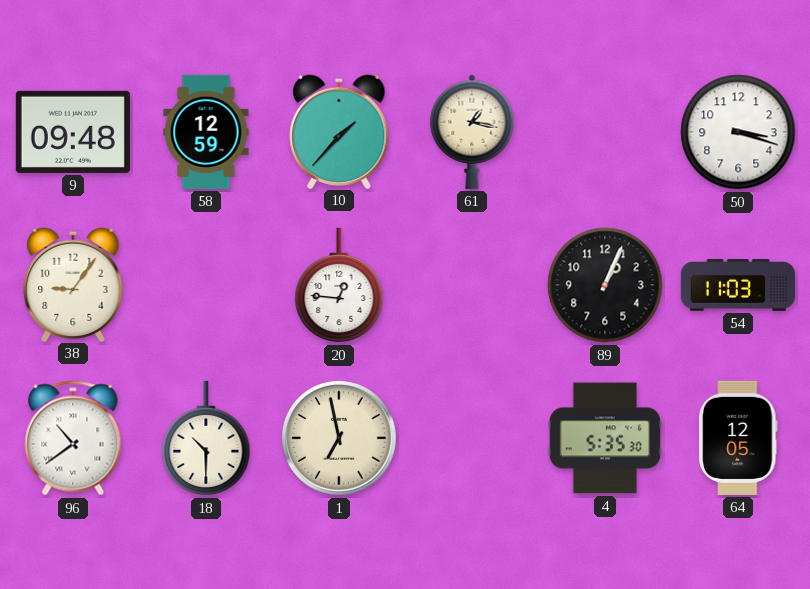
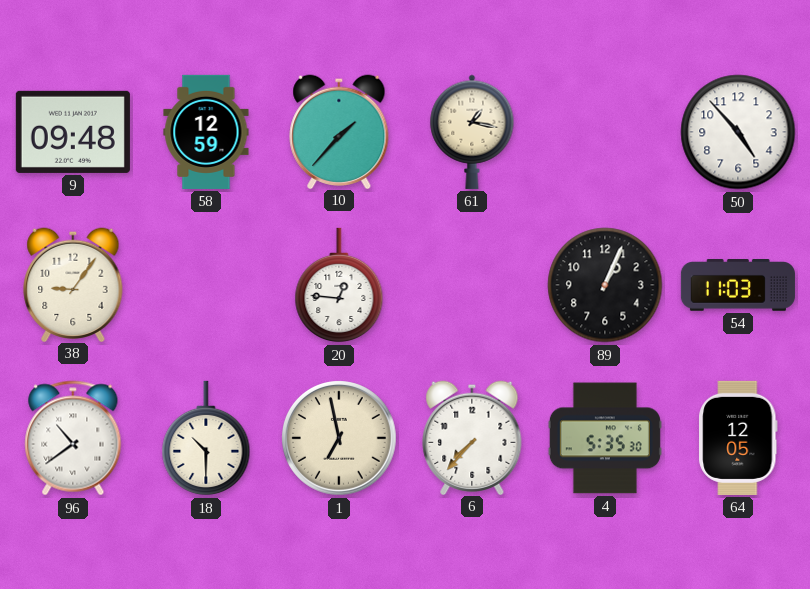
50: 3:18 -> 4:53
6: none -> 7:37
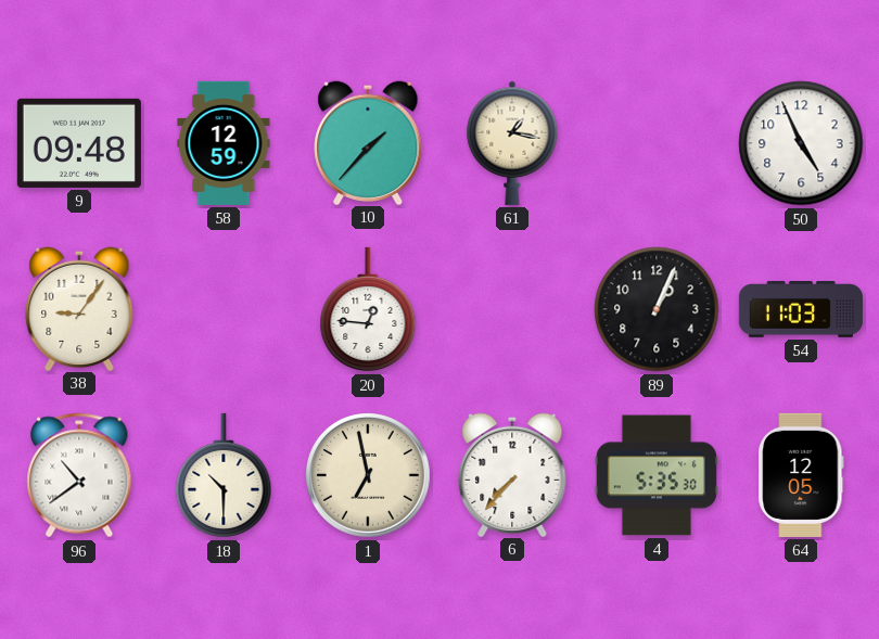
50: 4:53 -> 4:56
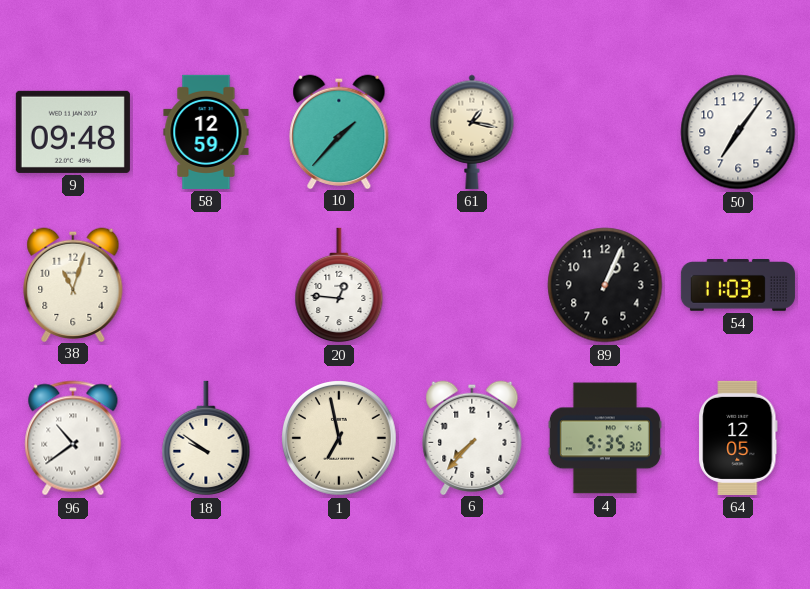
50: 4:56 -> 7:06
38: 9:06 -> 11:03
18: 10:30 -> 9:51
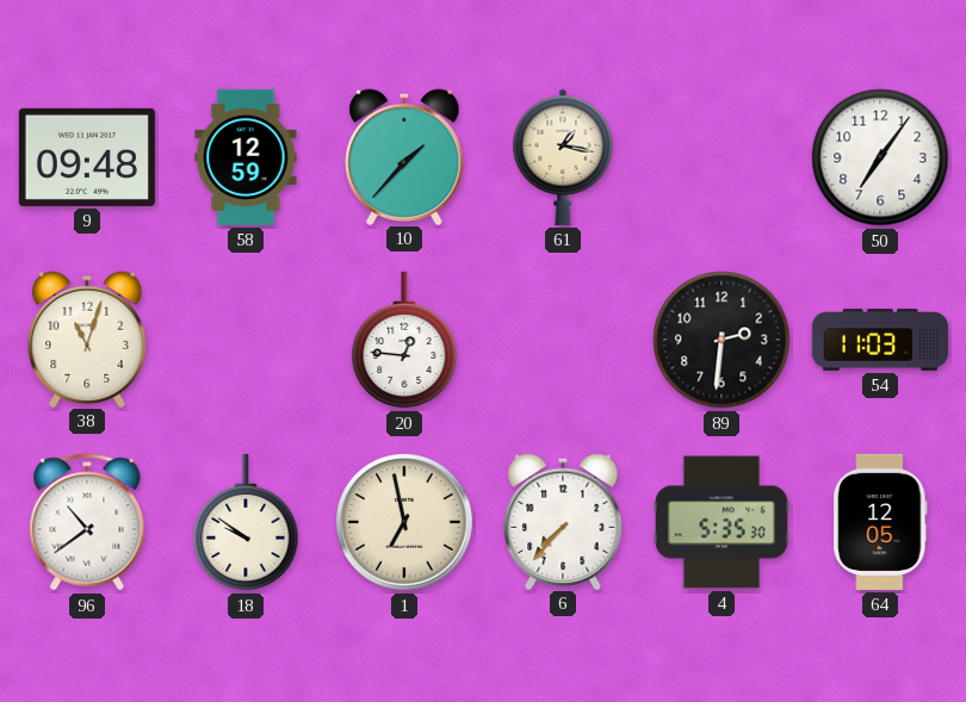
89: 1:04 -> 2:31
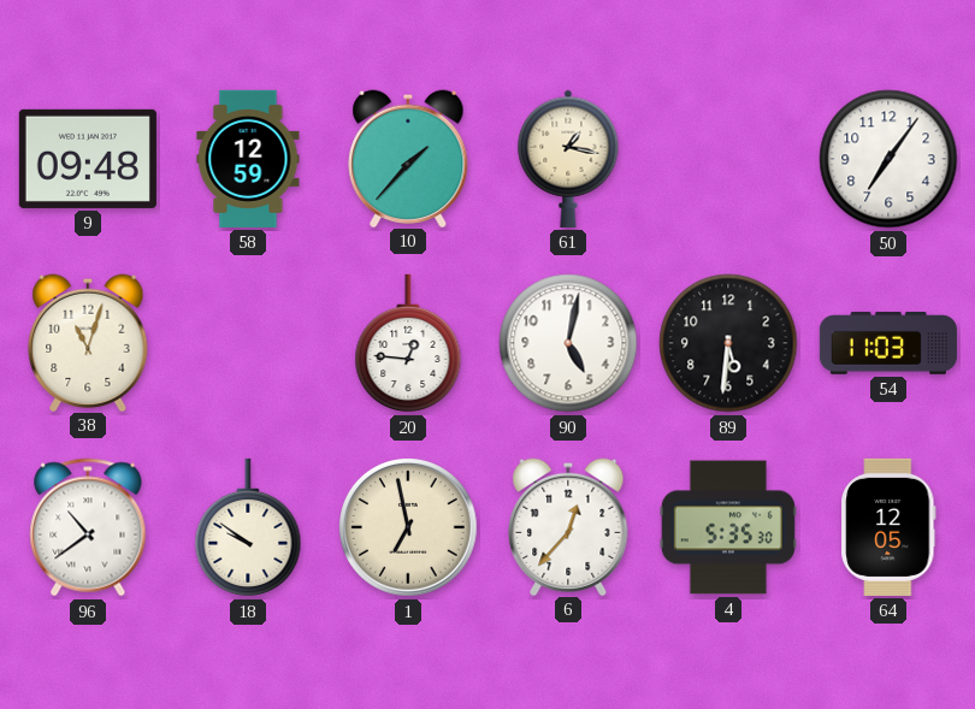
90: none -> 5:02
89: 2:31 -> 5:31
6: 7:37 -> 12:37
